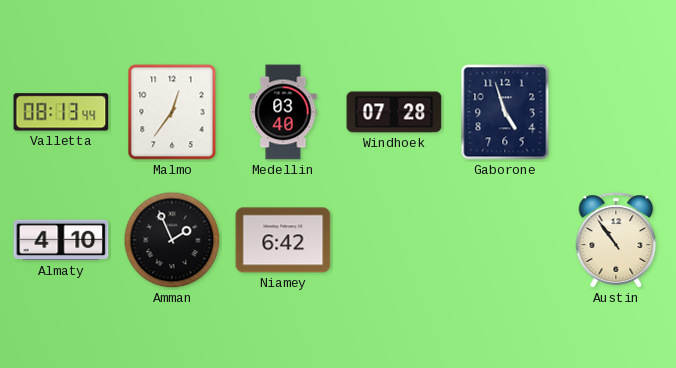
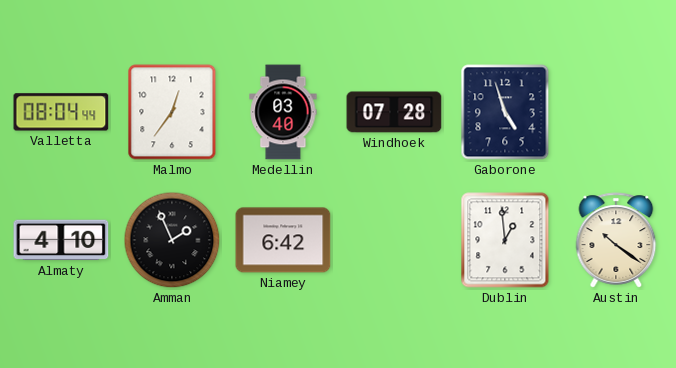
Valletta: 08:13 -> 08:04
Dublin: none -> 12:59
Austin: 10:54 -> 10:21
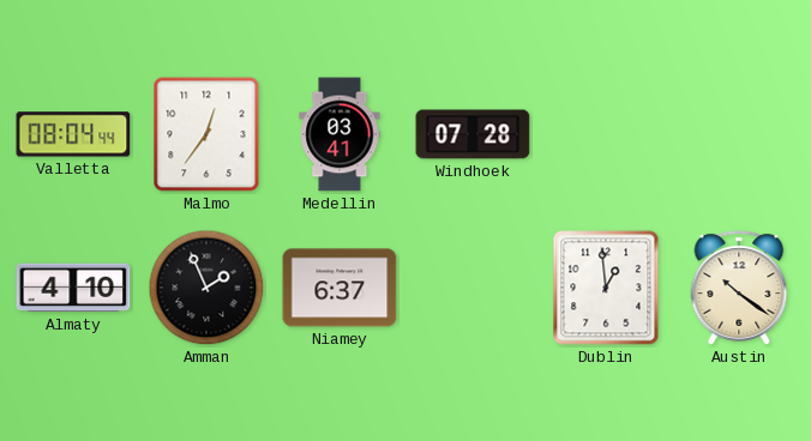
Medellin: 03:40 -> 03:41
Gaborone: 4:57 -> none
Niamey: 6:42 -> 6:37
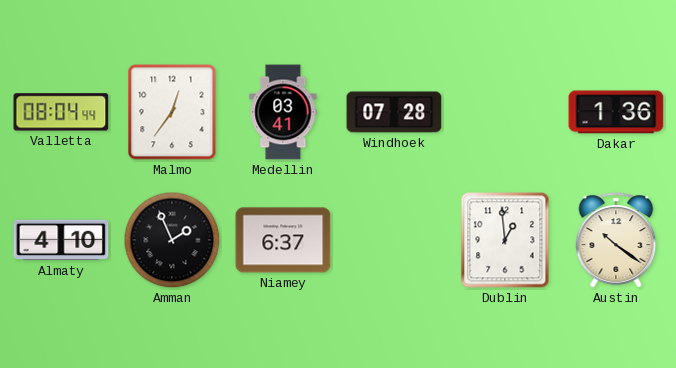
Dakar: none -> 1:36
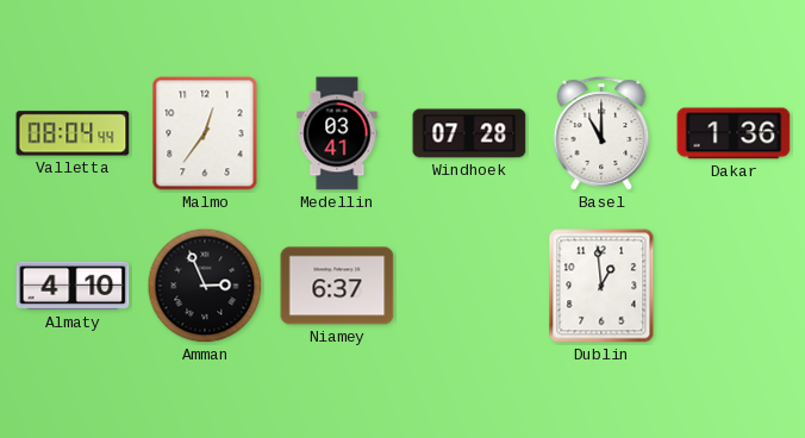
Basel: none -> 11:00
Amman: 1:56 -> 2:56
Austin: 10:21 -> none
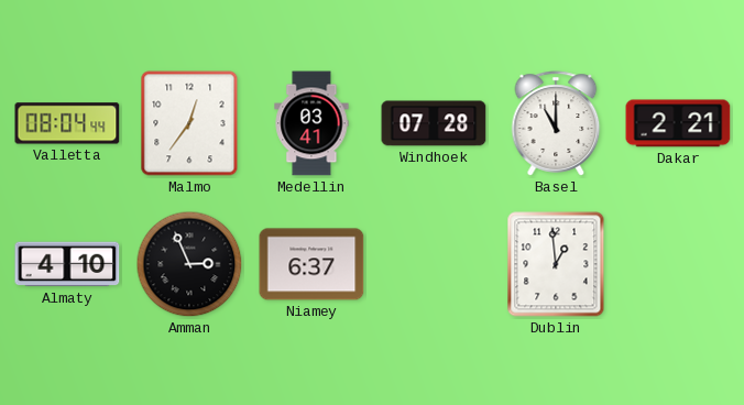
Dakar: 1:36 -> 2:21
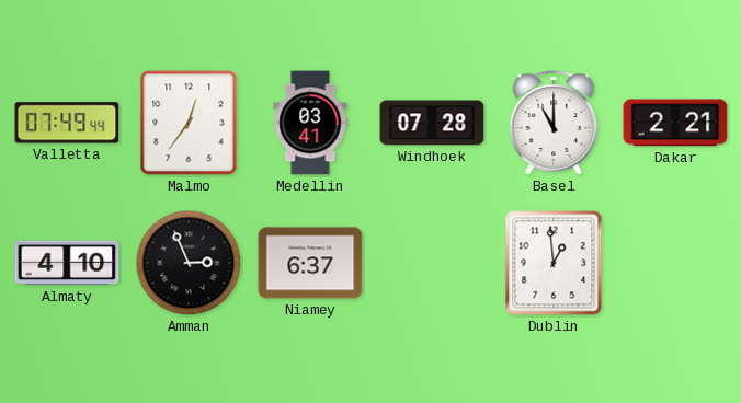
Valletta: 08:04 -> 07:49
